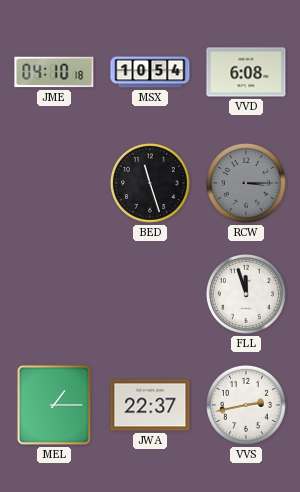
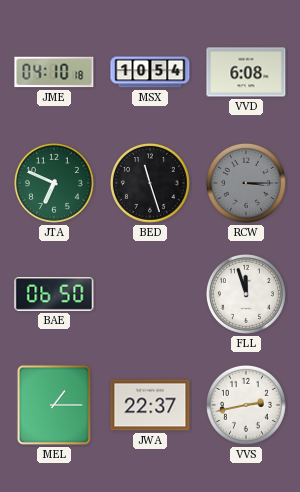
JTA: none -> 6:49
BAE: none -> 06:50
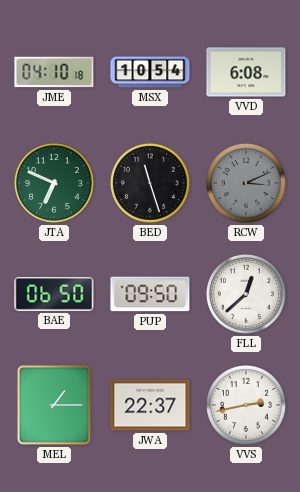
RCW: 3:15 -> 3:11
PUP: none -> 09:50
FLL: 11:57 -> 12:38
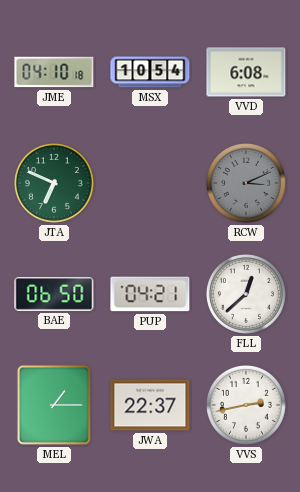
BED: 11:27 -> none
PUP: 09:50 -> 04:21
